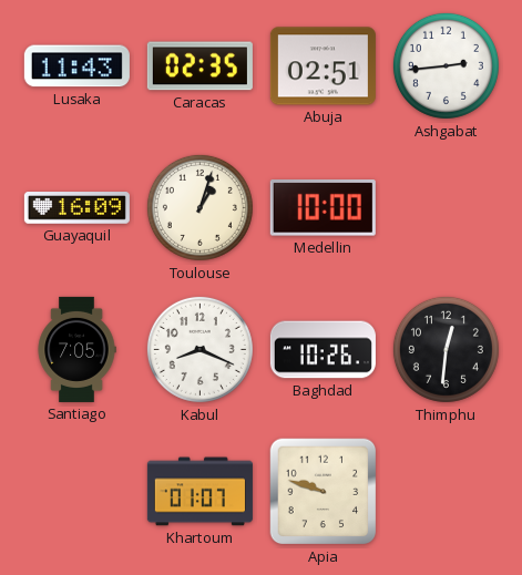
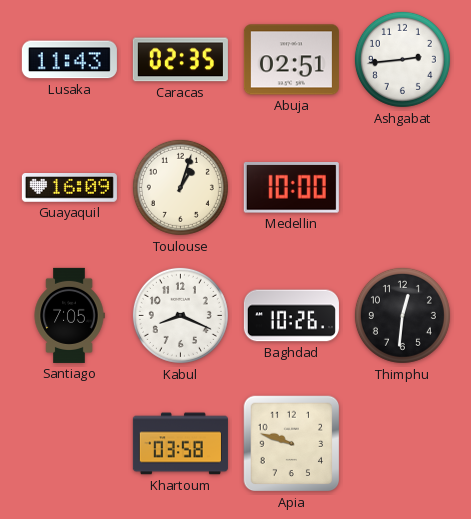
Khartoum: 01:07 -> 03:58
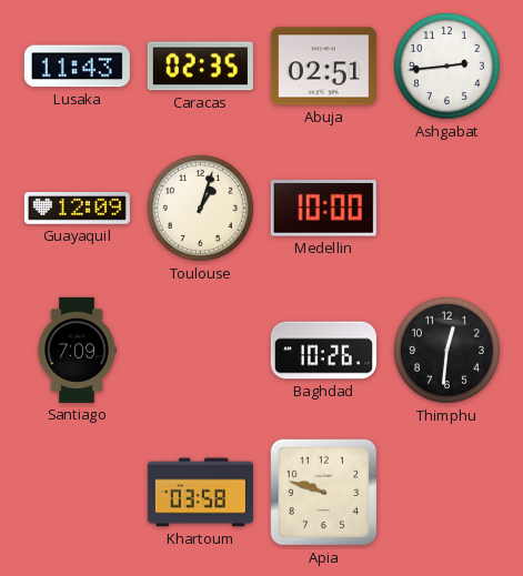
Guayaquil: 16:09 -> 12:09
Santiago: 7:05 -> 7:09
Kabul: 8:19 -> none
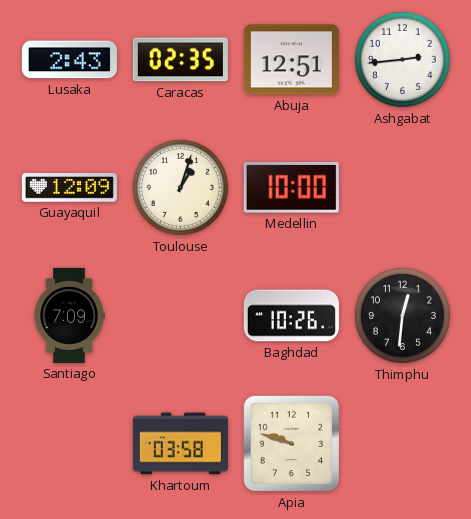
Lusaka: 11:43 -> 2:43
Abuja: 02:51 -> 12:51
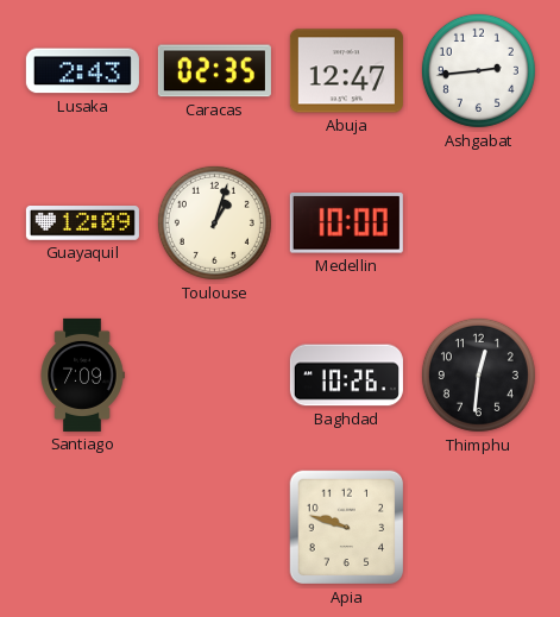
Abuja: 12:51 -> 12:47
Khartoum: 03:58 -> none
